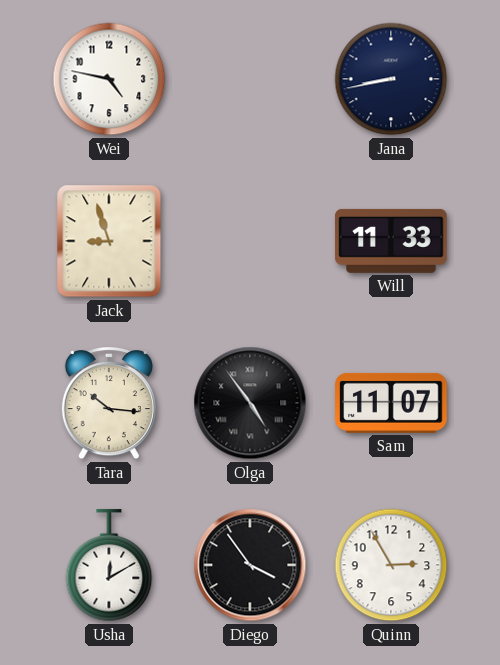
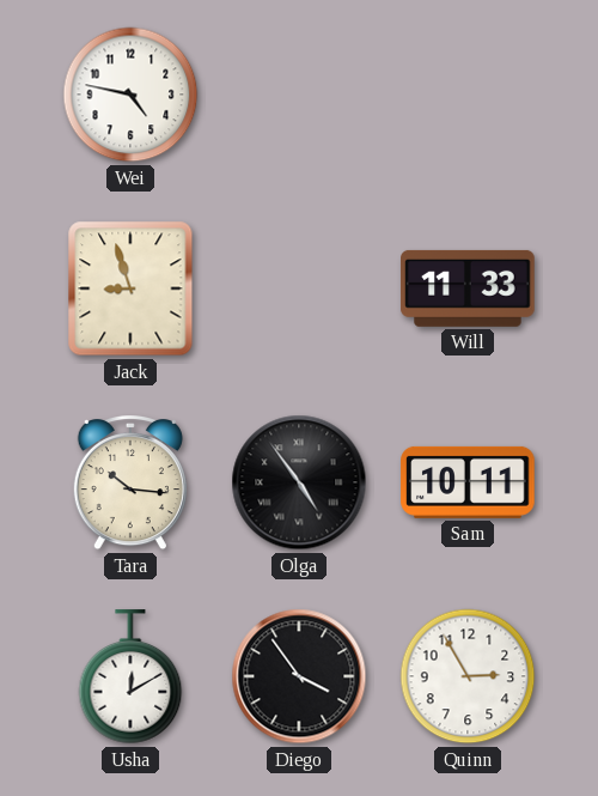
Jana: 8:43 -> none
Sam: 11:07 -> 10:11
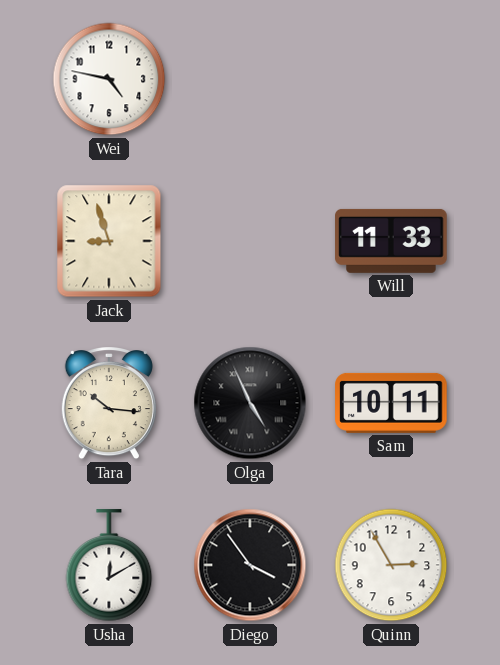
Olga: 4:54 -> 4:56
